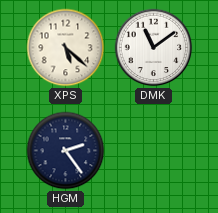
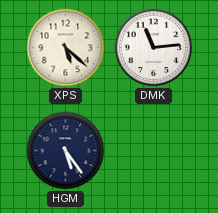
DMK: 11:09 -> 11:14
HGM: 2:24 -> 5:24
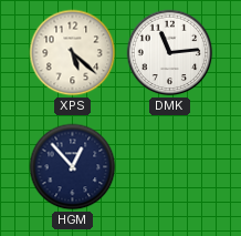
HGM: 5:24 -> 12:53
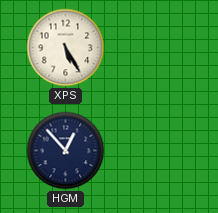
XPS: 5:22 -> 5:25
DMK: 11:14 -> none
